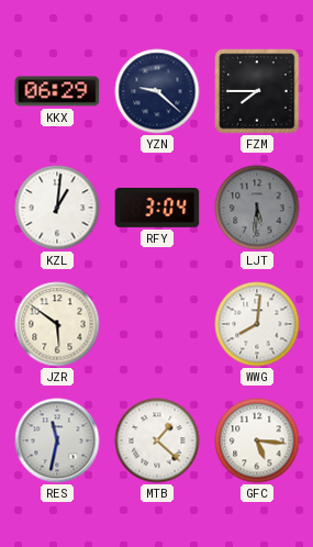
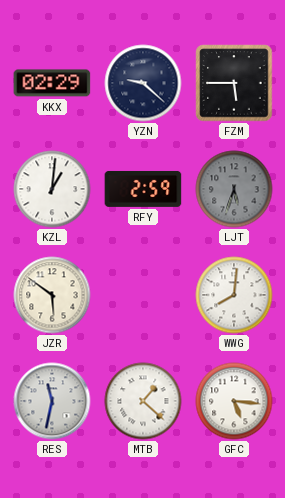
KKX: 06:29 -> 02:29
FZM: 7:45 -> 5:45
RFY: 3:04 -> 2:59
LJT: 5:31 -> 5:33
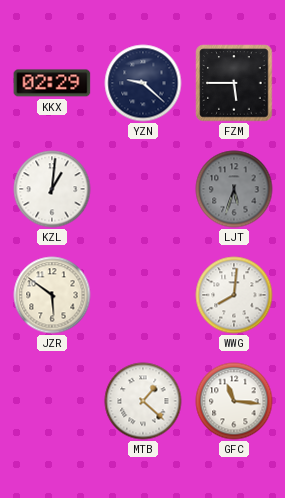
RFY: 2:59 -> none
RES: 11:32 -> none
GFC: 5:16 -> 11:16
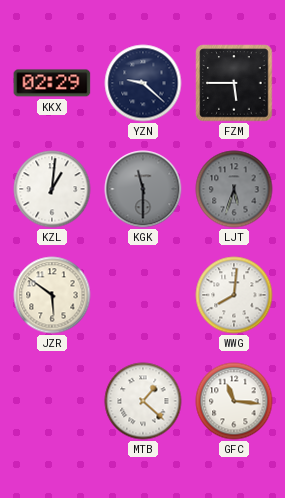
KGK: none -> 11:30
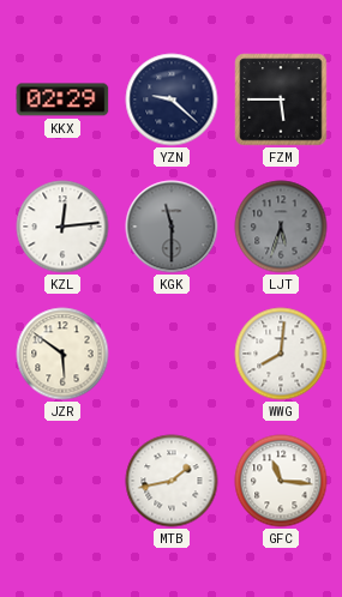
KZL: 1:01 -> 12:14
MTB: 1:22 -> 1:43
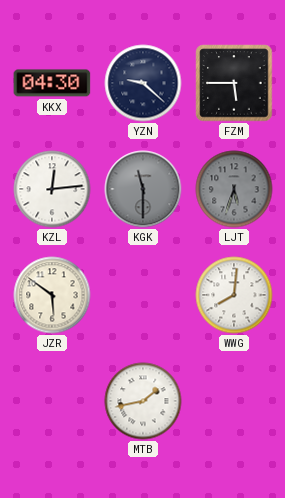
KKX: 02:29 -> 04:30
GFC: 11:16 -> none
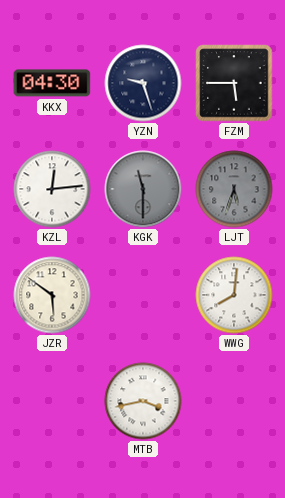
YZN: 9:22 -> 9:27
MTB: 1:43 -> 3:43
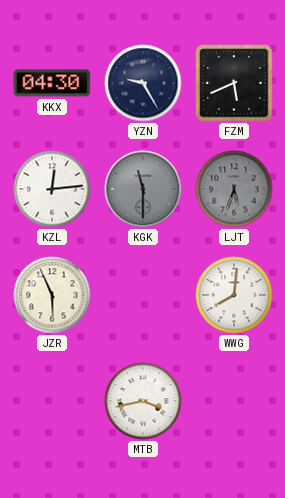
YZN: 9:27 -> 9:25
FZM: 5:45 -> 5:41
JZR: 5:51 -> 5:56
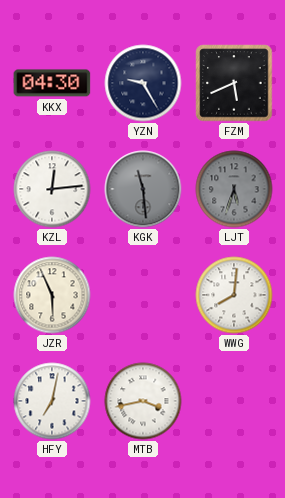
KGK: 11:30 -> 11:29
HFY: none -> 7:02
